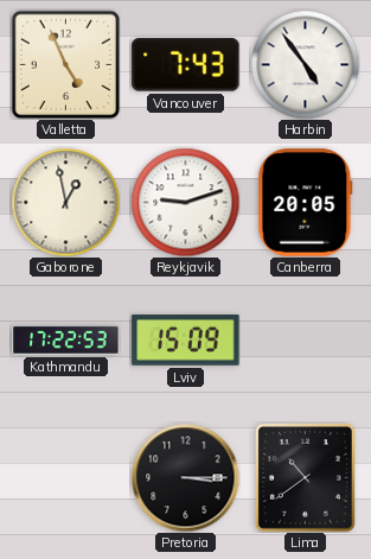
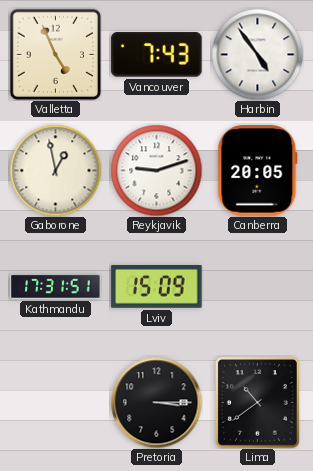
Kathmandu: 17:22 -> 17:31
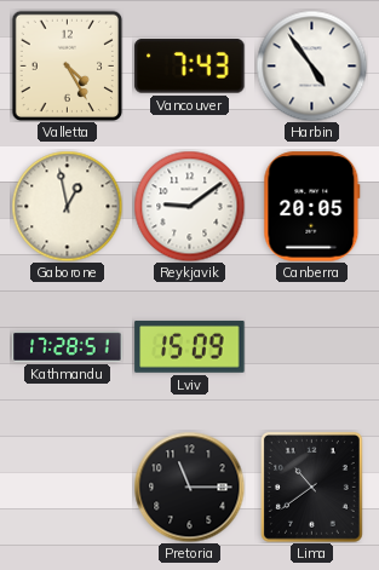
Valletta: 4:56 -> 4:25
Reykjavik: 9:12 -> 9:09
Kathmandu: 17:31 -> 17:28
Pretoria: 3:15 -> 11:15
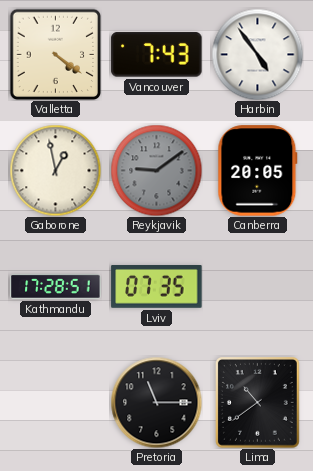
Valletta: 4:25 -> 4:21
Reykjavik dial: white -> grey
Lviv: 15:09 -> 07:35
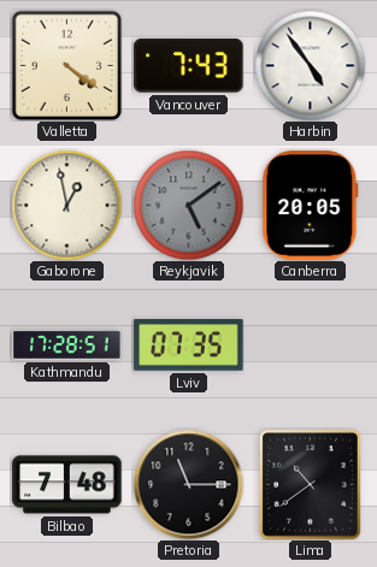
Reykjavik: 9:09 -> 5:09
Bilbao: none -> 7:48
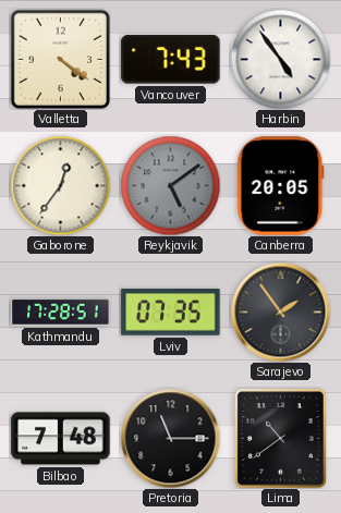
Gaborone: 12:58 -> 12:36
Sarajevo: none -> 1:54
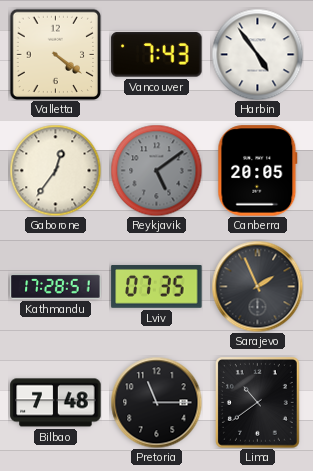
Sarajevo: 1:54 -> 1:56
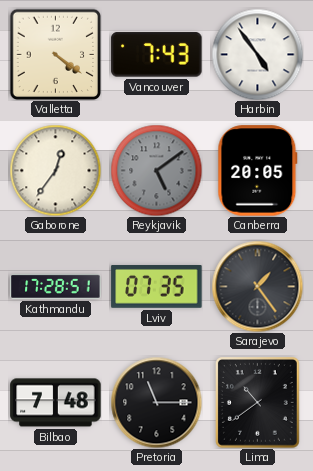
Sarajevo: 1:56 -> 1:24
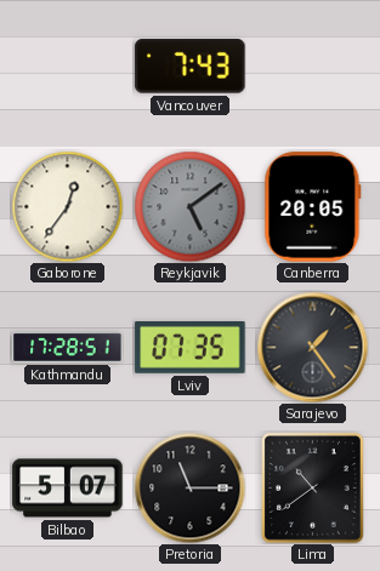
Valletta: 4:21 -> none
Harbin: 4:54 -> none
Bilbao: 7:48 -> 5:07
